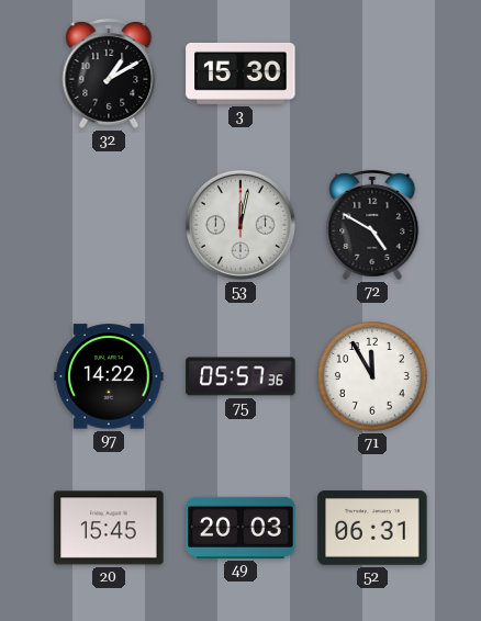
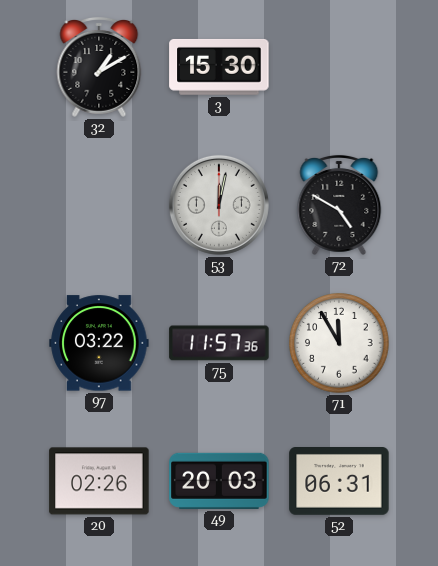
97: 14:22 -> 03:22
75: 05:57 -> 11:57
20: 15:45 -> 02:26
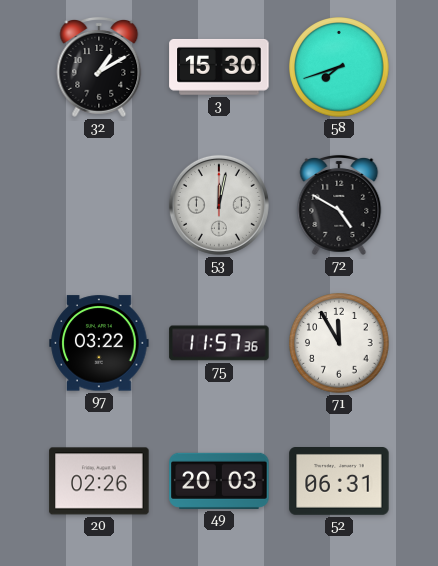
58: none -> 7:42
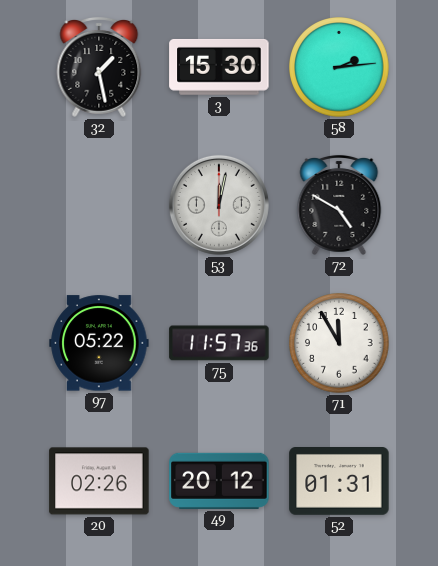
32: 1:10 -> 1:28
58: 7:42 -> 2:14
97: 03:22 -> 05:22
49: 20:03 -> 20:12
52: 06:31 -> 01:31
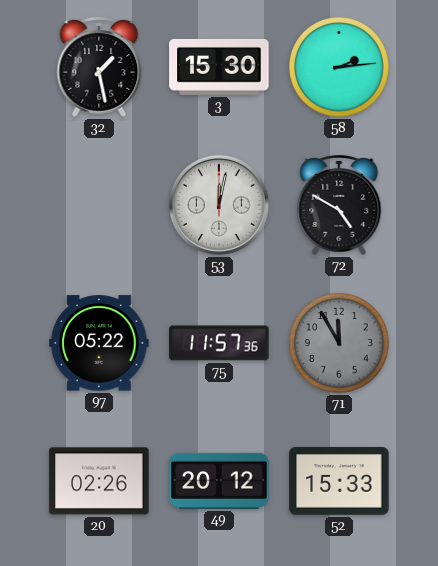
71 dial: white -> grey
52: 01:31 -> 15:33
